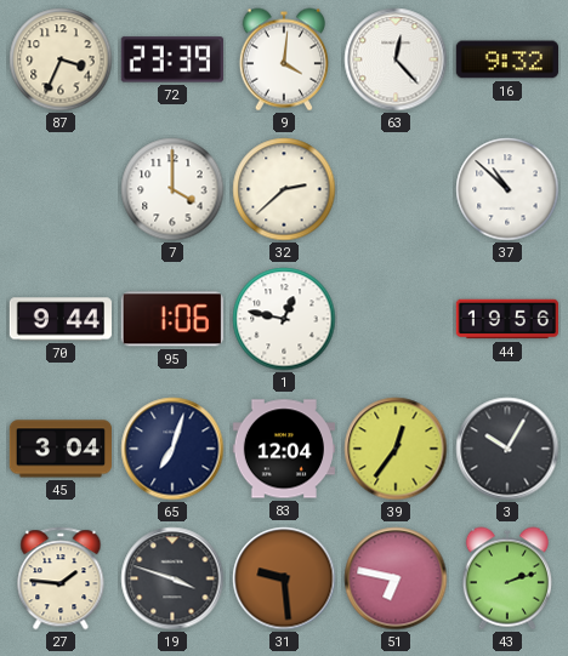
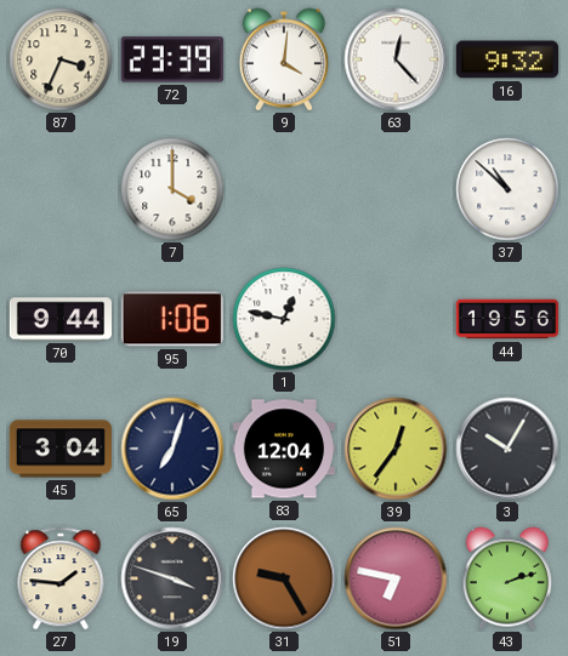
32: 2:38 -> none
31: 9:29 -> 9:25
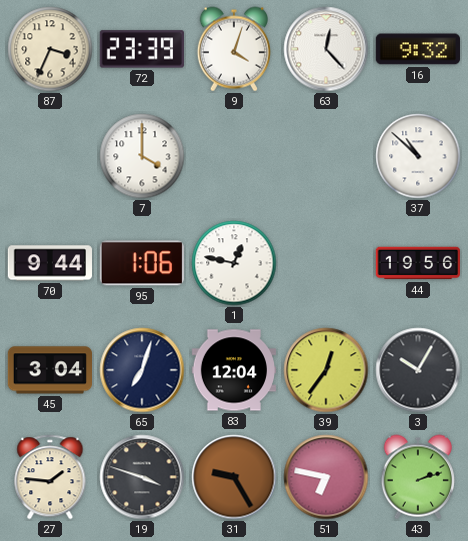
9: 4:01 -> 4:03
